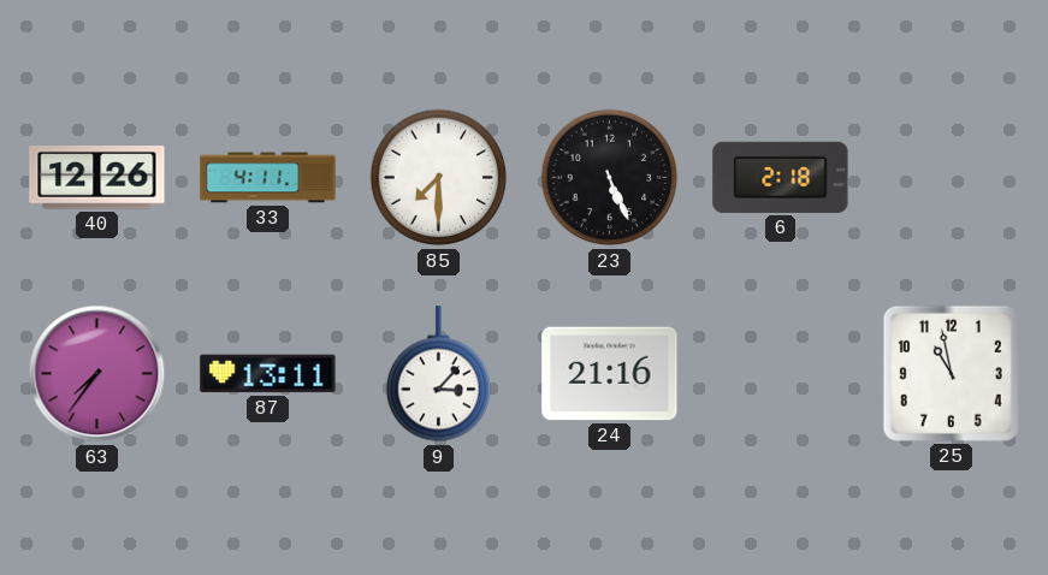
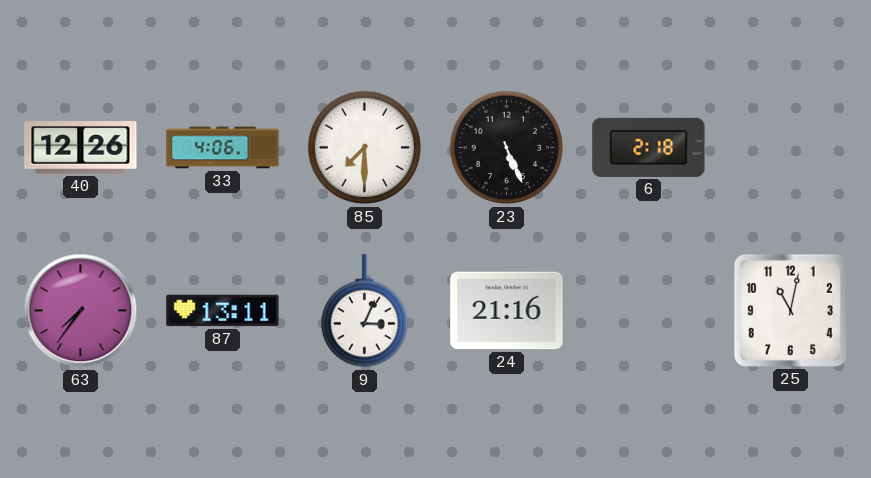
33: 4:11 -> 4:06
9: 3:07 -> 3:04
25: 10:58 -> 11:02
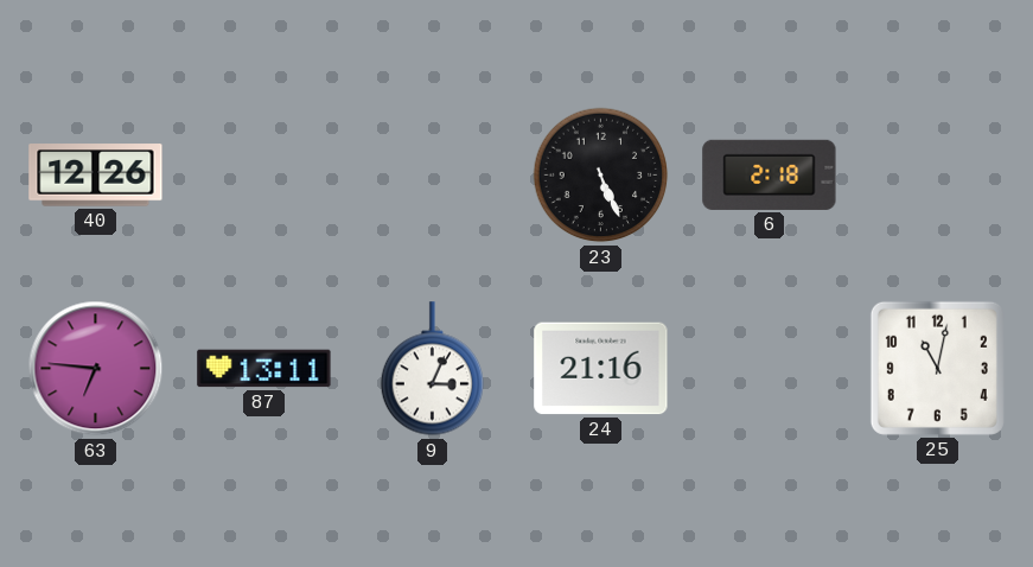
33: 4:06 -> none
85: 7:30 -> none
63: 7:36 -> 6:46
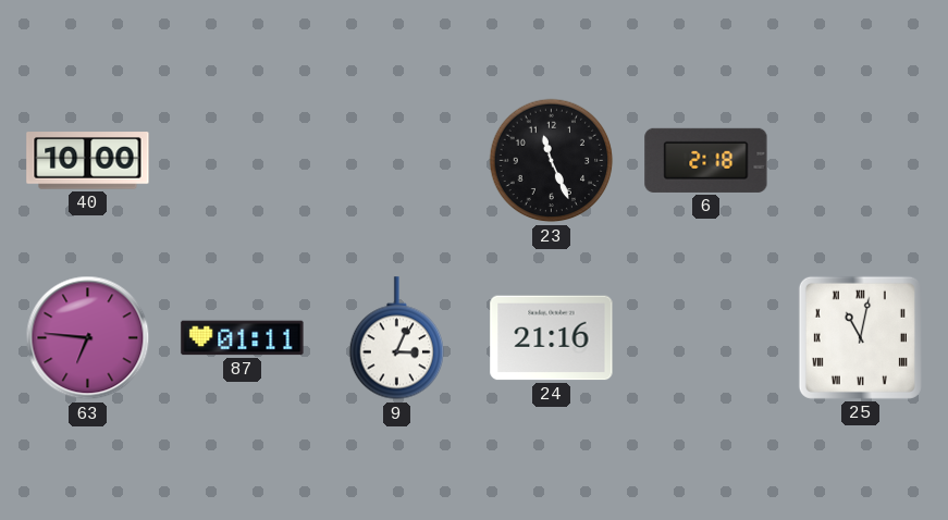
40: 12:26 -> 10:00
23: 5:26 -> 11:26
87: 13:11 -> 01:11
25 numerals: Arabic -> Roman
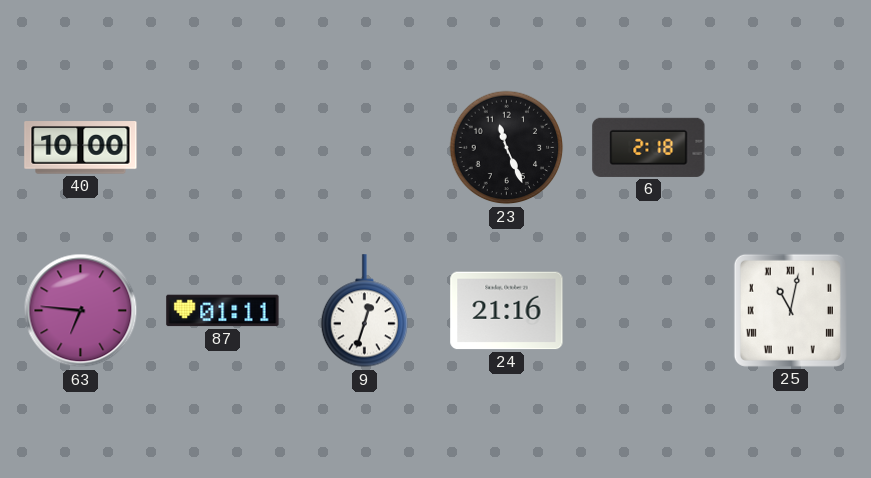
9: 3:04 -> 12:33
